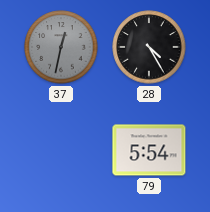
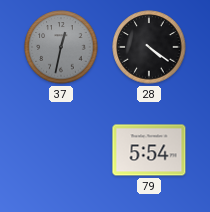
28: 4:25 -> 4:21
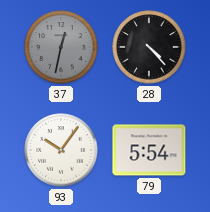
28: 4:21 -> 4:23
93: none -> 10:06
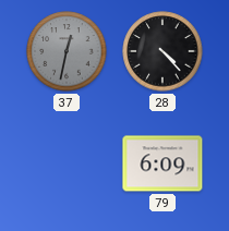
93: 10:06 -> none
79: 5:54 -> 6:09
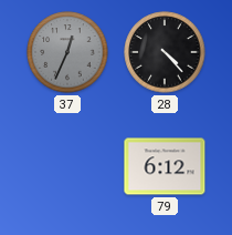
37: 12:32 -> 12:34
79: 6:09 -> 6:12
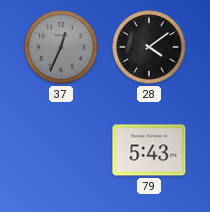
28: 4:23 -> 4:09
79: 6:12 -> 5:43
